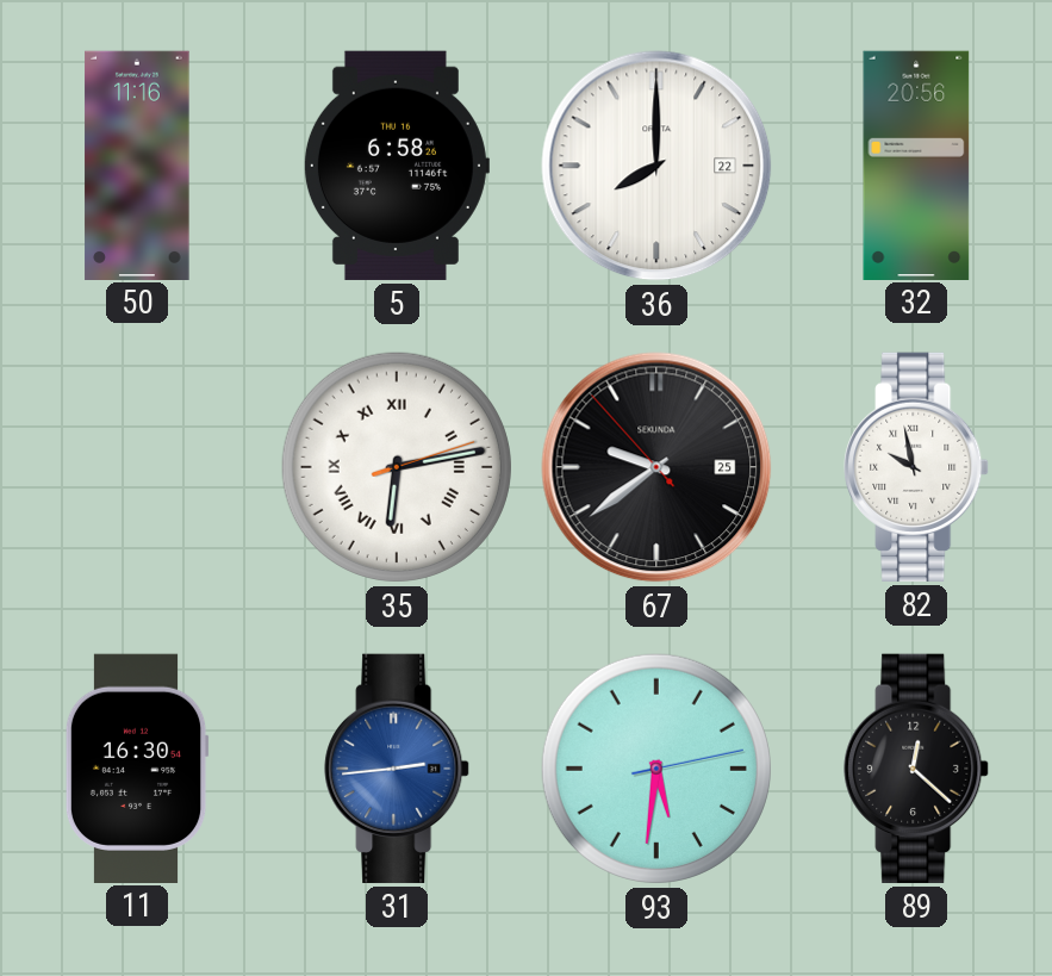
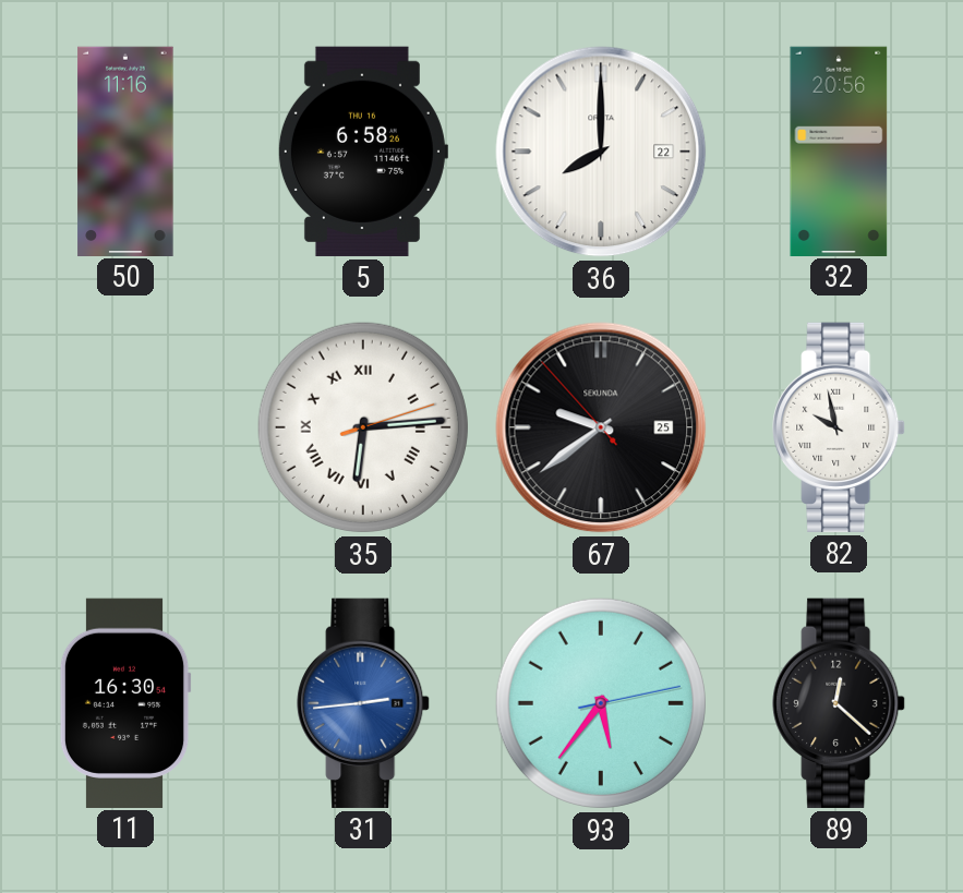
35: 6:13 -> 6:14
93: 5:31 -> 5:36
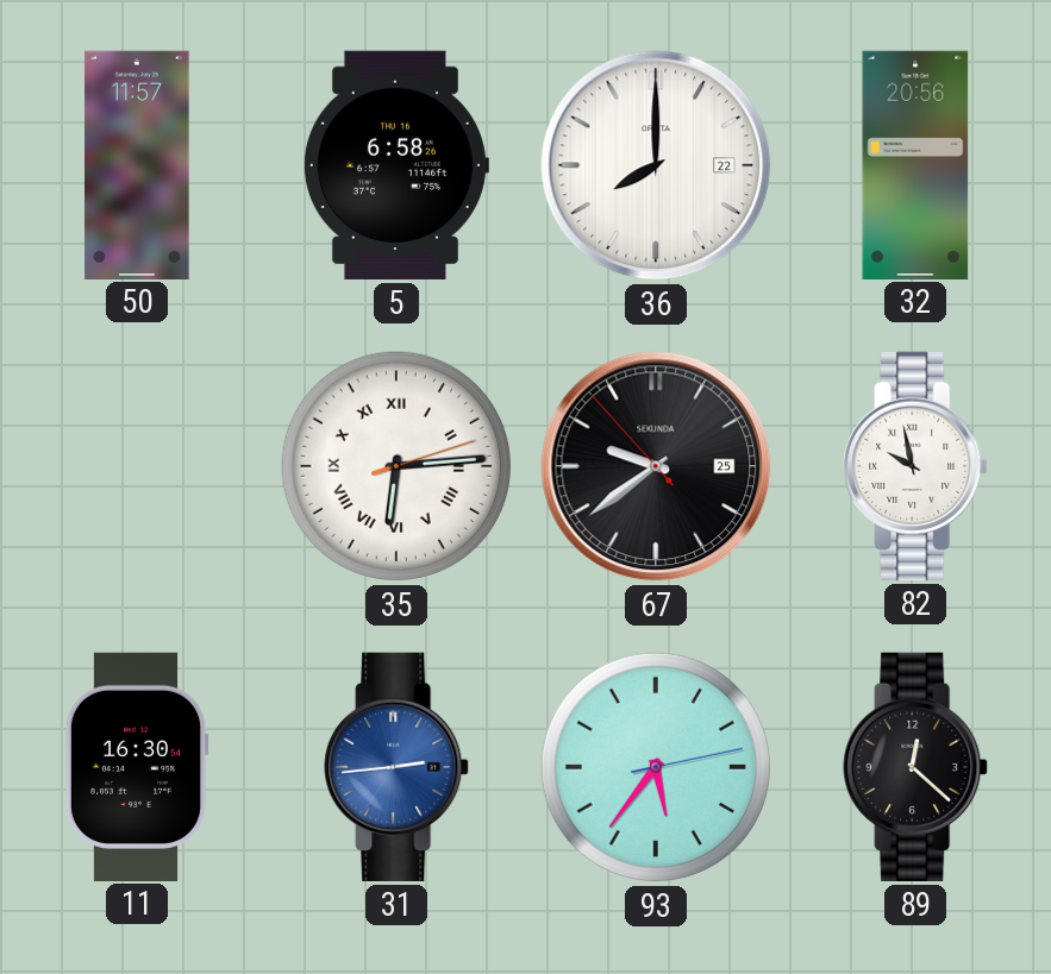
50: 11:16 -> 11:57
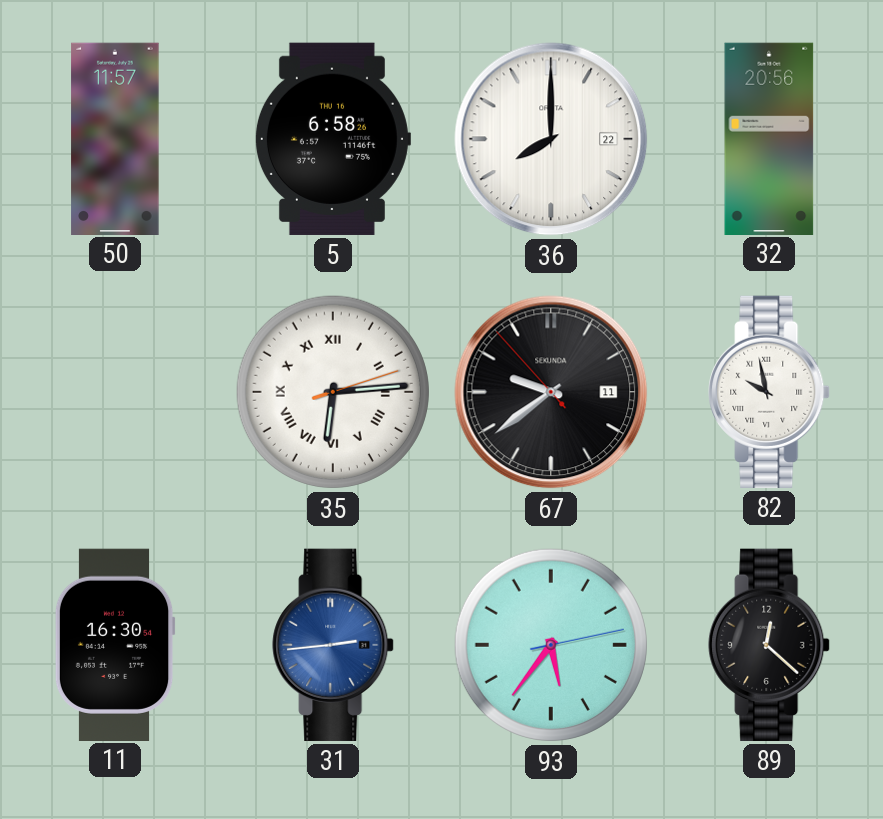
67 date: 25 -> 11
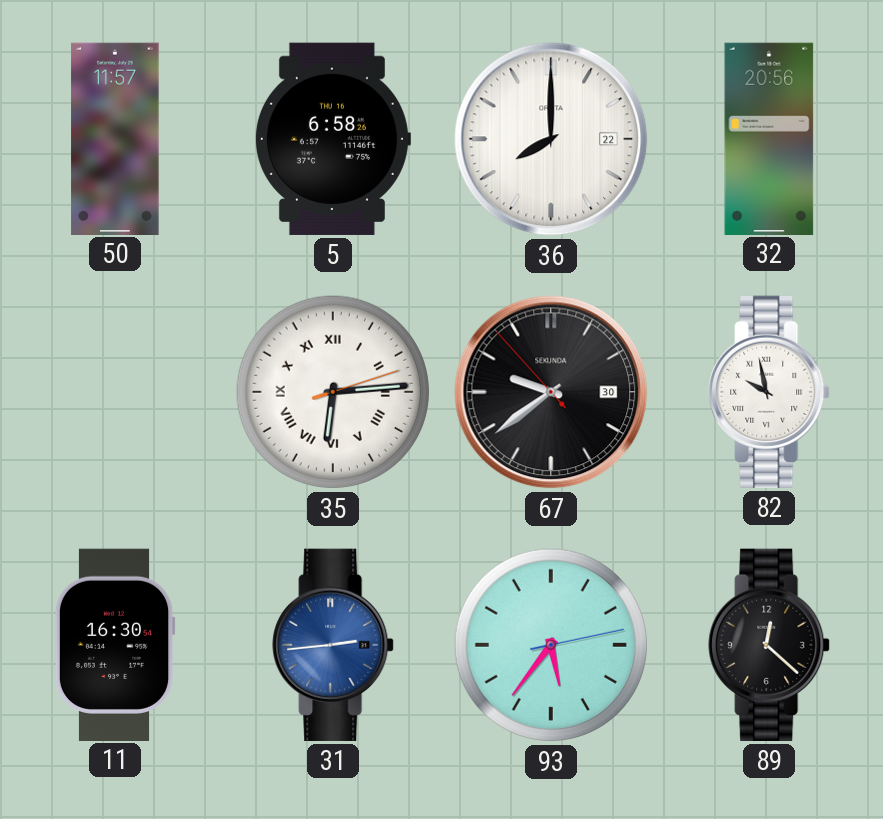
67 date: 11 -> 30
